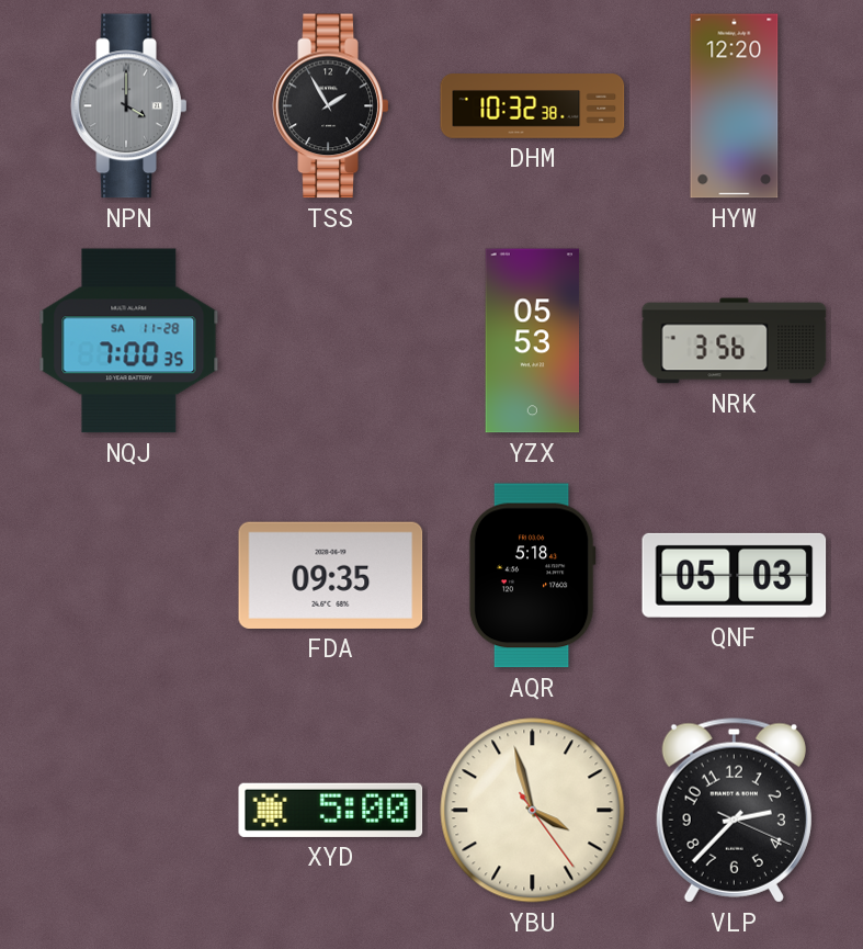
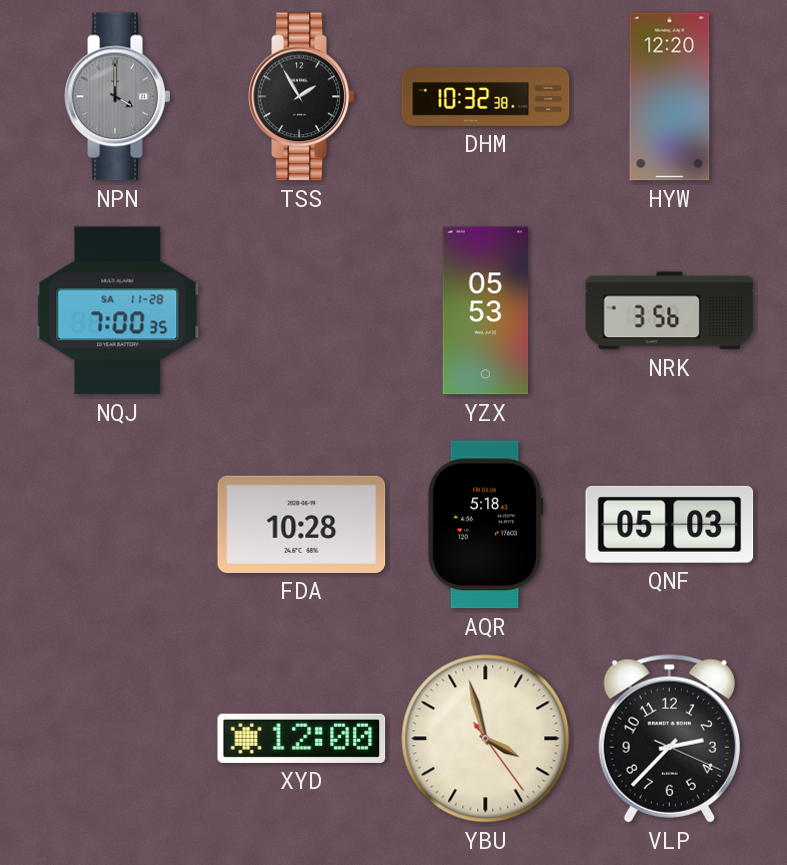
FDA: 09:35 -> 10:28
XYD: 5:00 -> 12:00
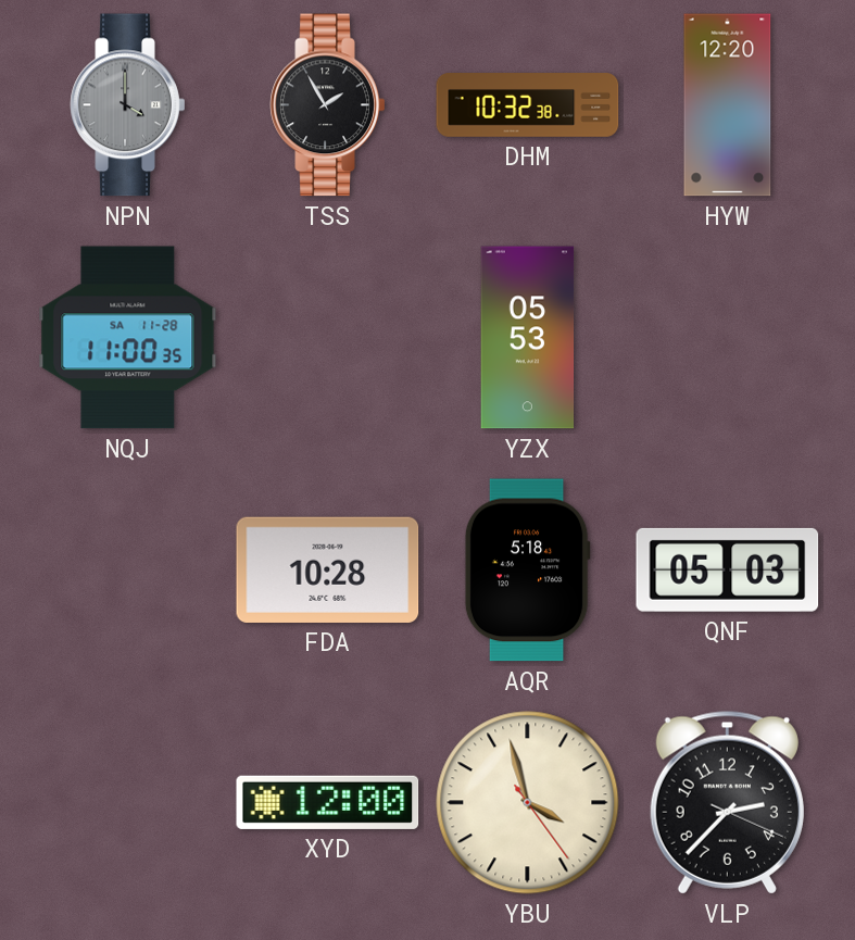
NQJ: 7:00 -> 11:00
NRK: 3:56 -> none
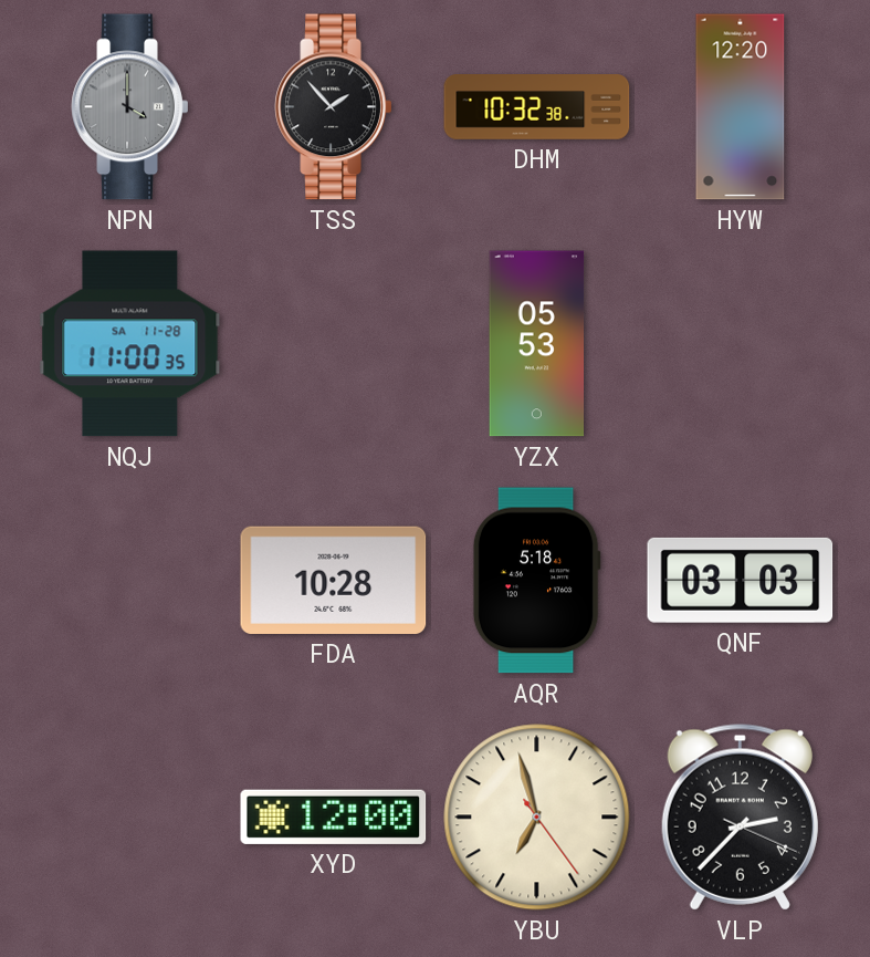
TSS: 1:55 -> 1:53
QNF: 05:03 -> 03:03
YBU: 3:57 -> 6:57
